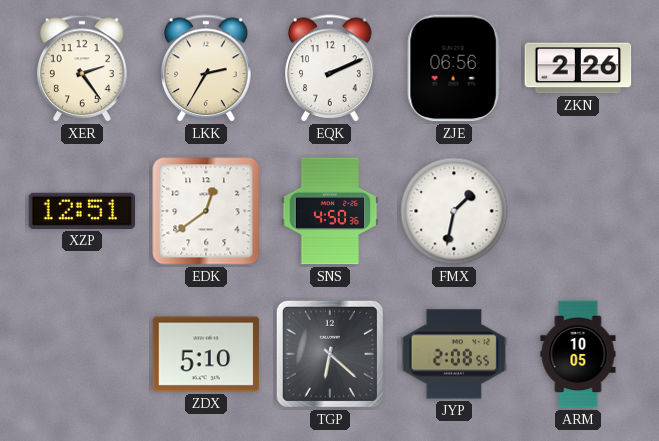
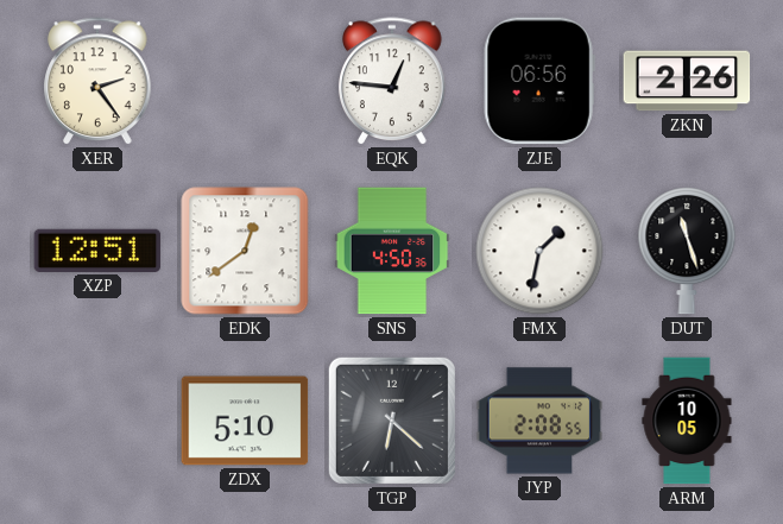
LKK: 2:35 -> none
EQK: 2:11 -> 12:46
DUT: none -> 11:27
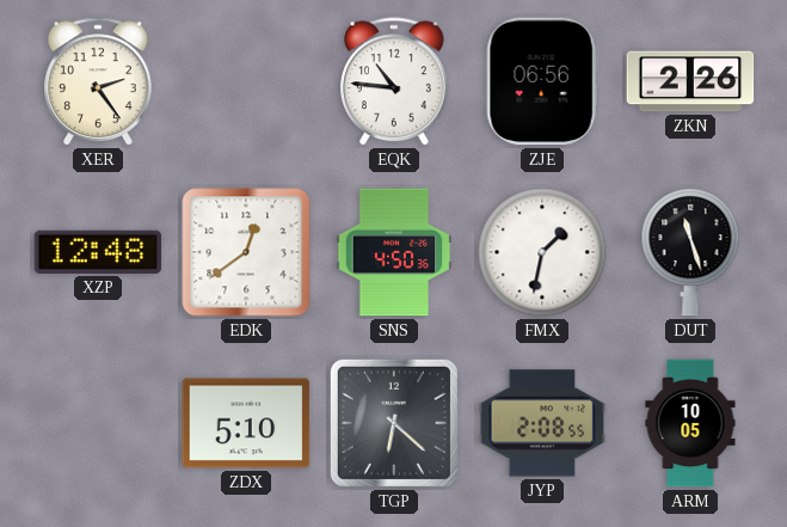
EQK: 12:46 -> 10:46
XZP: 12:51 -> 12:48
